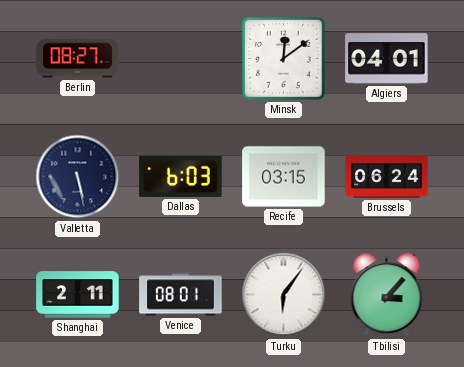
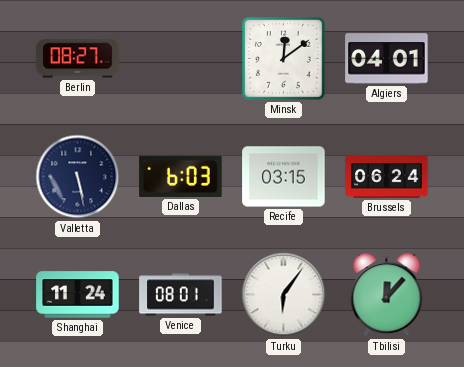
Shanghai: 2:11 -> 11:24
Tbilisi: 3:07 -> 12:07
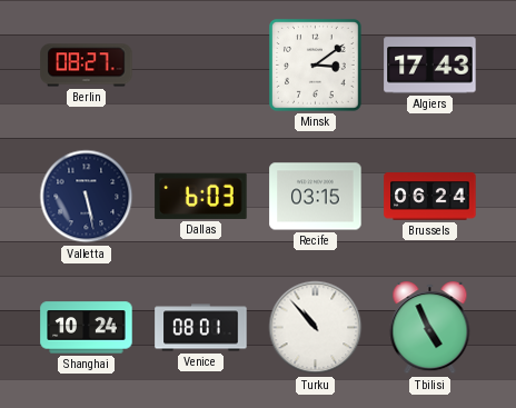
Minsk: 12:09 -> 3:09
Algiers: 04:01 -> 17:43
Shanghai: 11:24 -> 10:24
Turku: 6:06 -> 10:53
Tbilisi: 12:07 -> 4:56
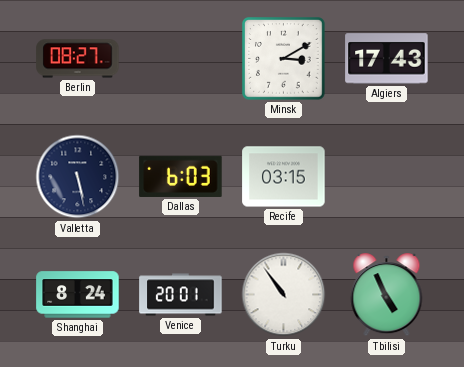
Minsk: 3:09 -> 3:10
Brussels: 06:24 -> none
Shanghai: 10:24 -> 8:24
Venice: 08:01 -> 20:01
Turku: 10:53 -> 10:54
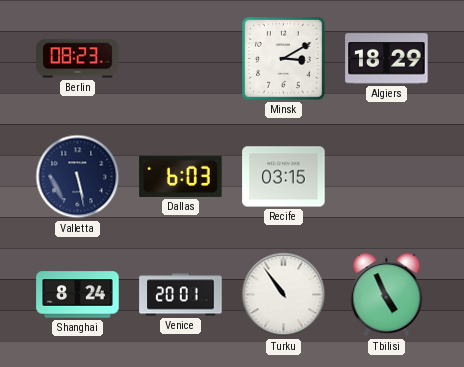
Berlin: 08:27 -> 08:23
Algiers: 17:43 -> 18:29
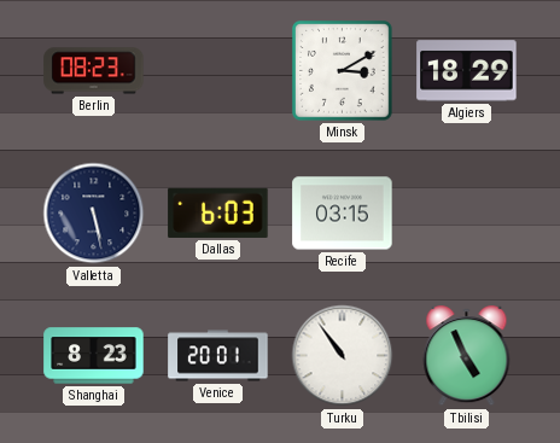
Shanghai: 8:24 -> 8:23
